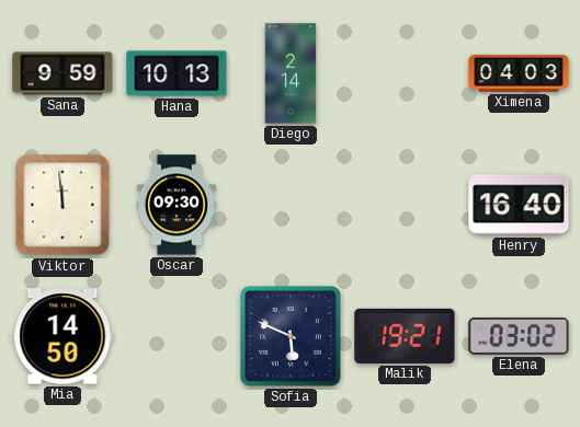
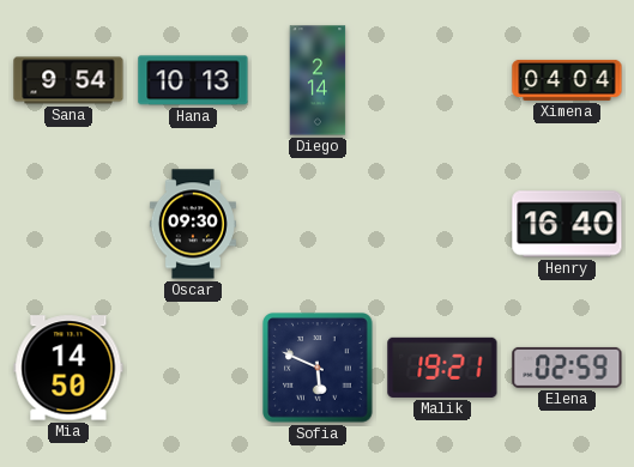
Sana: 9:59 -> 9:54
Ximena: 04:03 -> 04:04
Viktor: 11:59 -> none
Elena: 03:02 -> 02:59
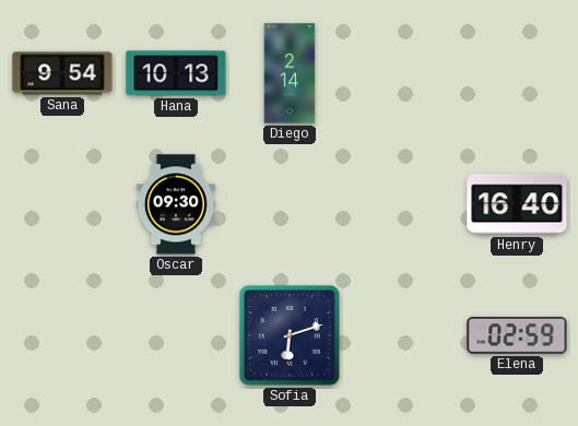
Ximena: 04:04 -> none
Mia: 14:50 -> none
Sofia: 5:49 -> 6:12
Malik: 19:21 -> none
